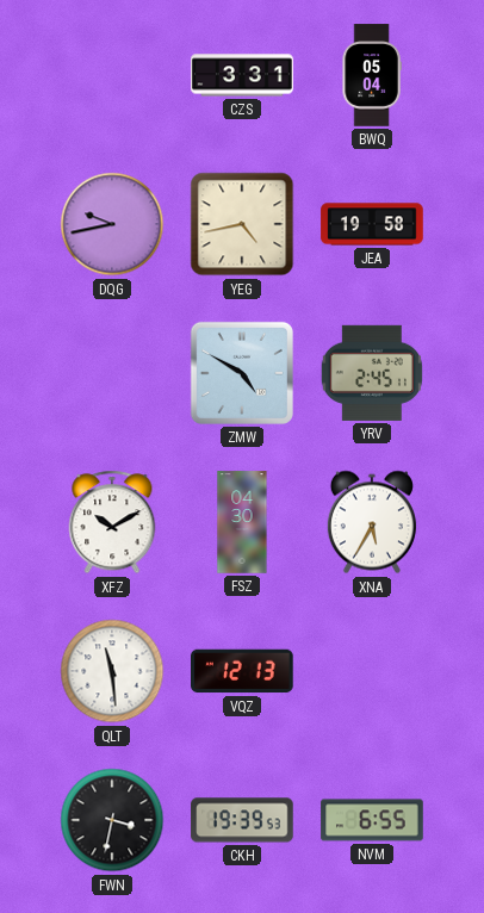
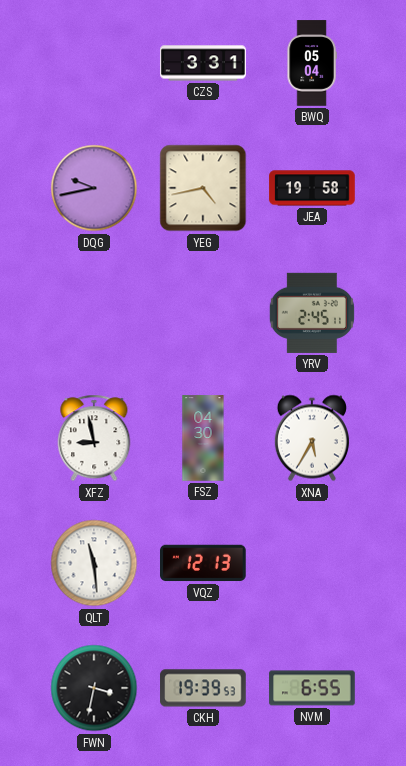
ZMW: 4:50 -> none
XFZ: 10:10 -> 8:58
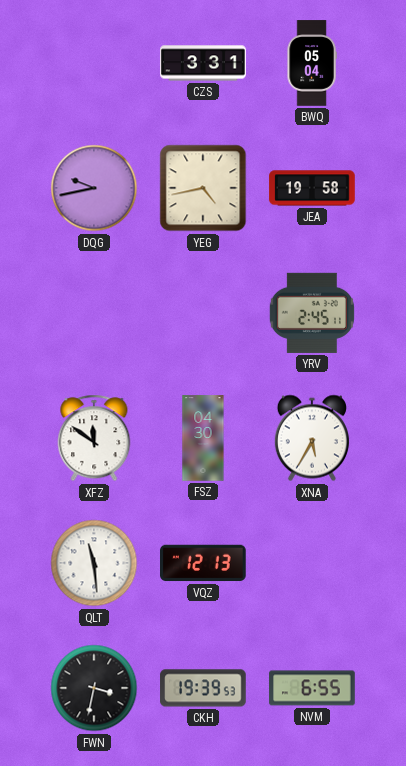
XFZ: 8:58 -> 11:51
